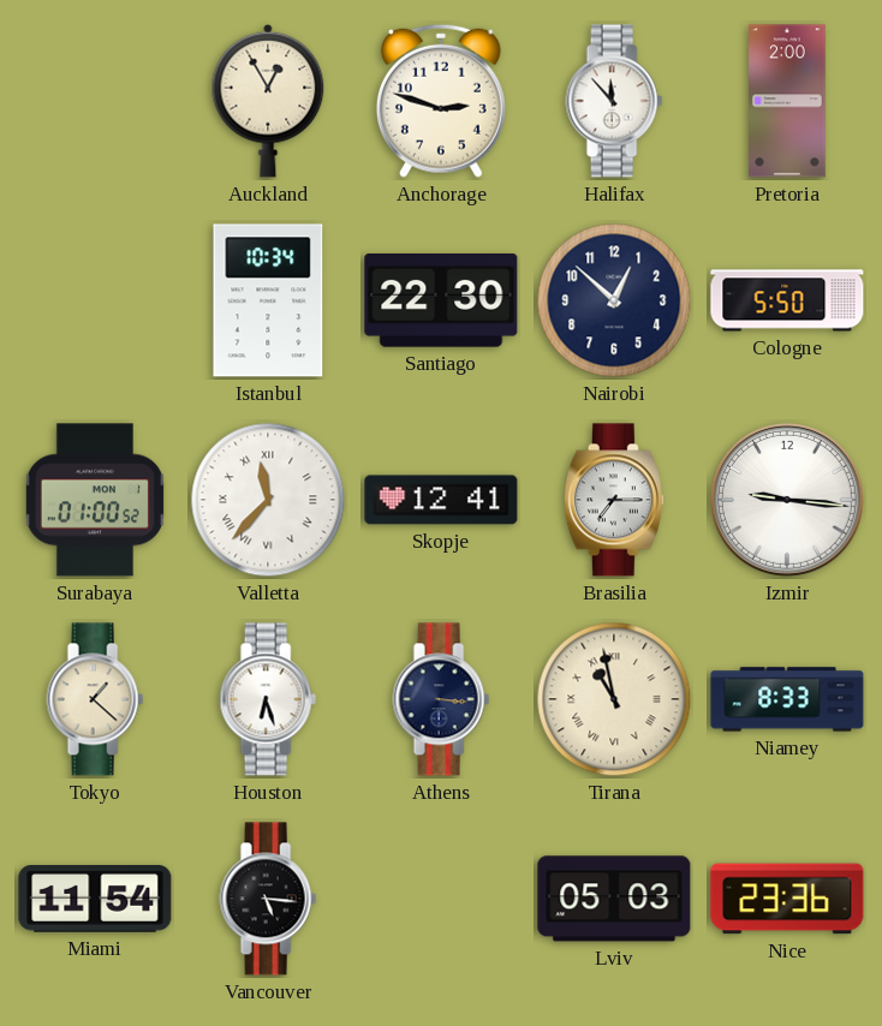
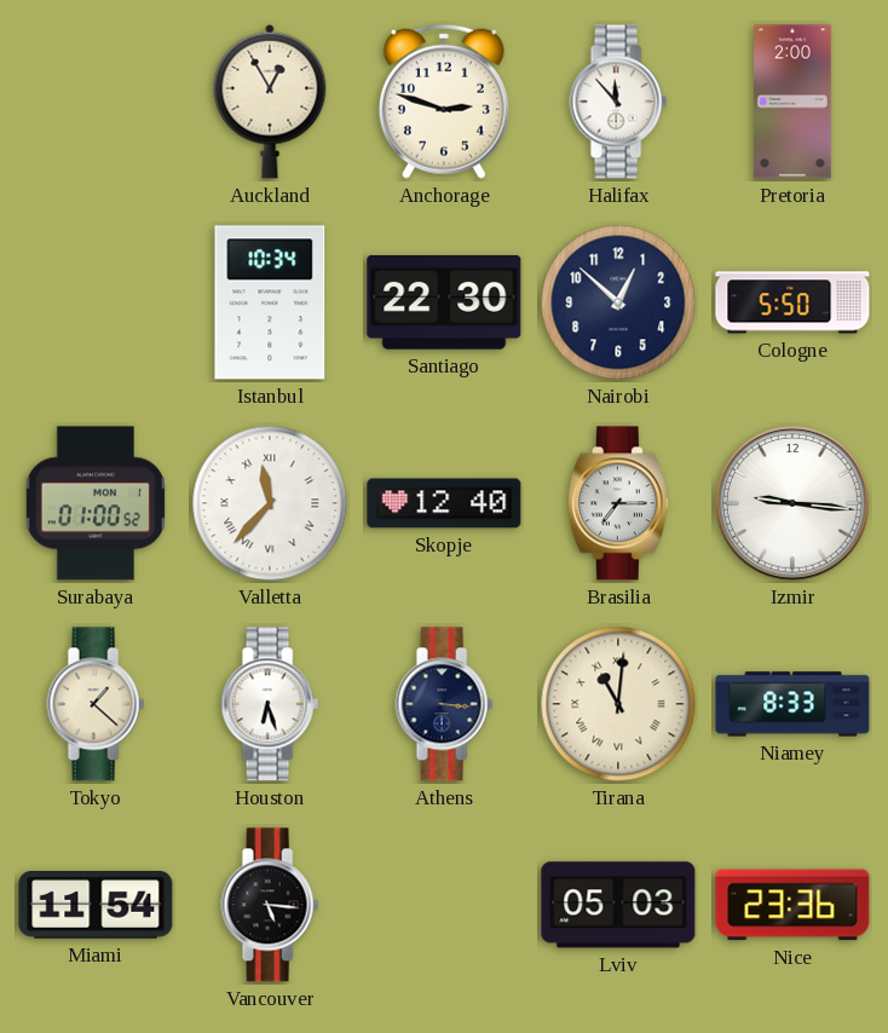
Skopje: 12:41 -> 12:40
Tirana: 10:58 -> 11:01
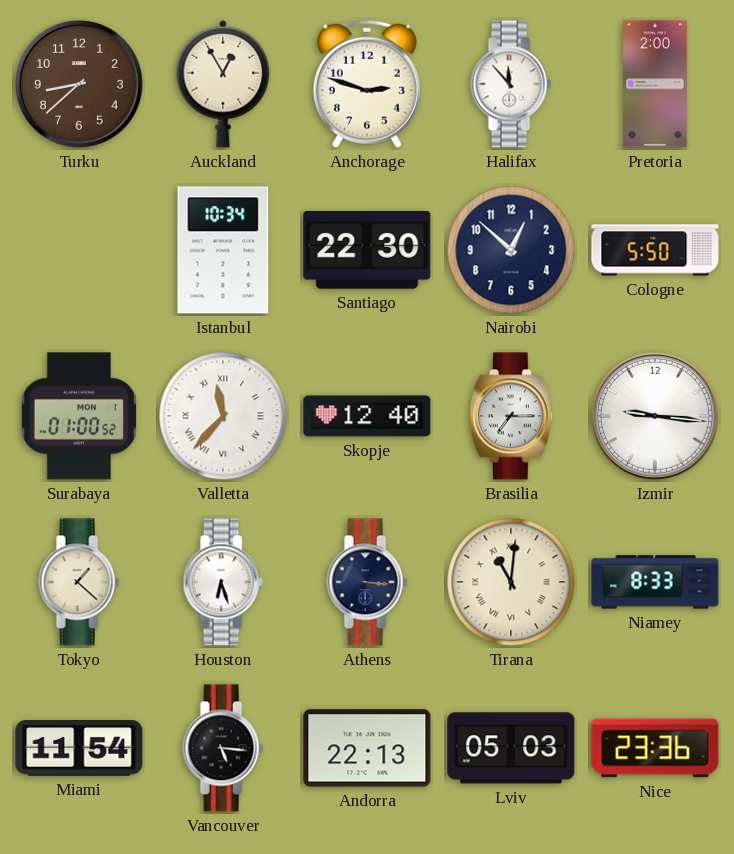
Turku: none -> 8:38
Andorra: none -> 22:13
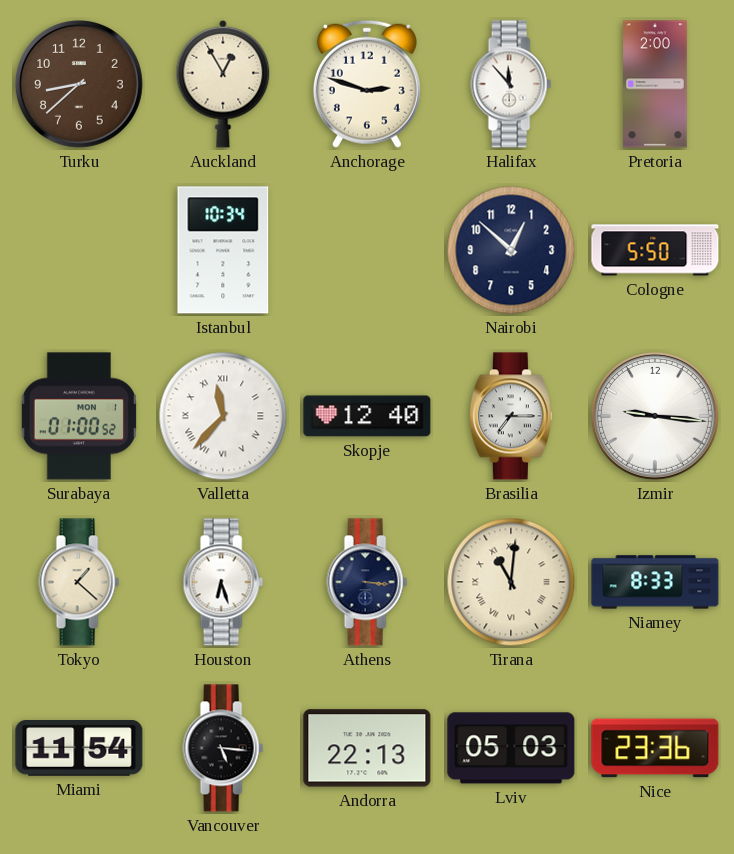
Santiago: 22:30 -> none
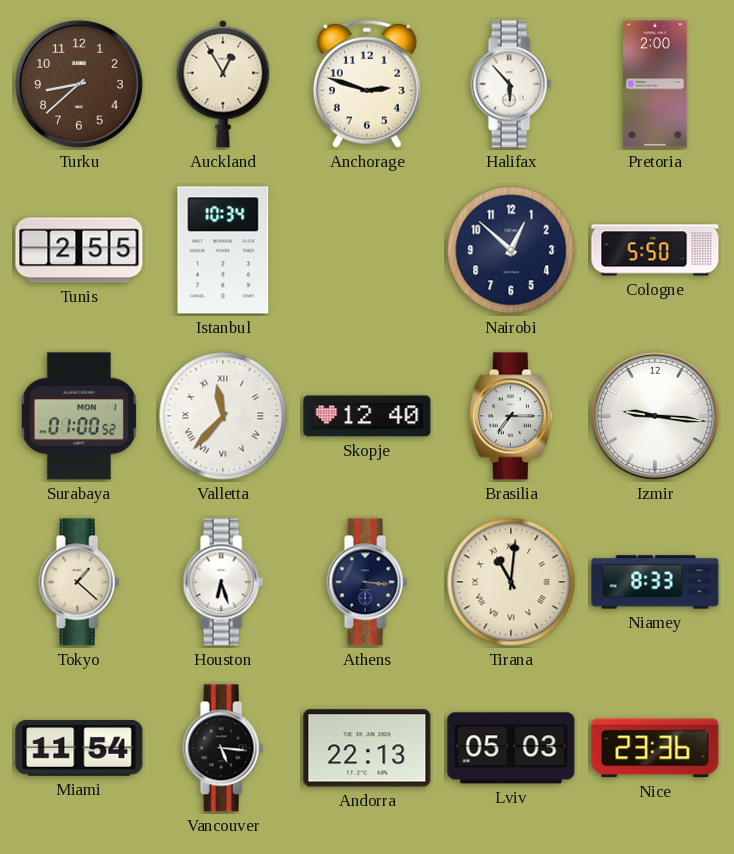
Halifax: 11:53 -> 5:53
Tunis: none -> 2:55
